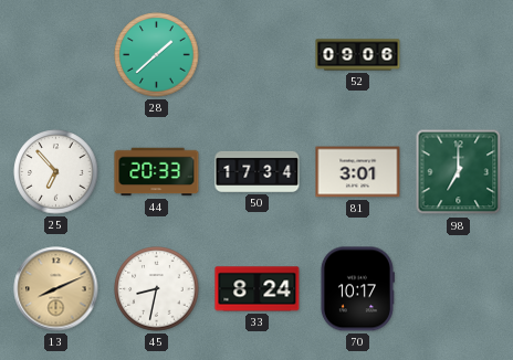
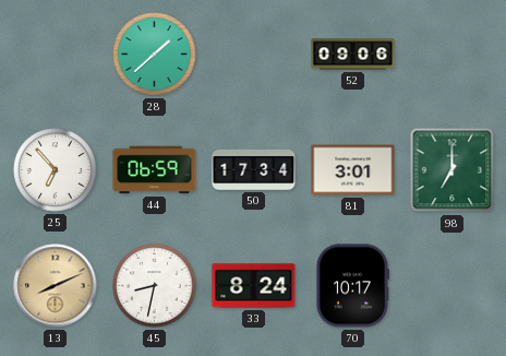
44: 20:33 -> 06:59
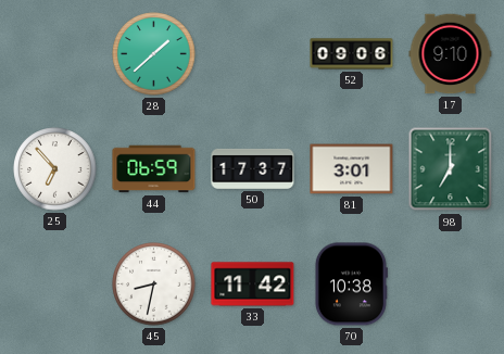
17: none -> 9:10
50: 17:34 -> 17:37
13: 8:11 -> none
33: 8:24 -> 11:42
70: 10:17 -> 10:38
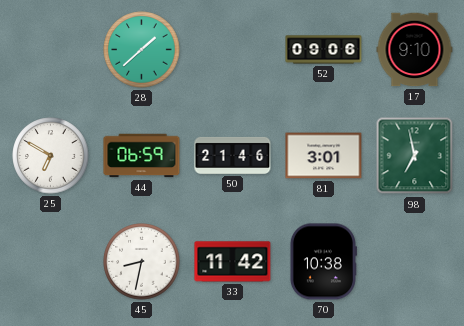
25: 6:53 -> 6:50
50: 17:37 -> 21:46
98: 7:00 -> 6:58
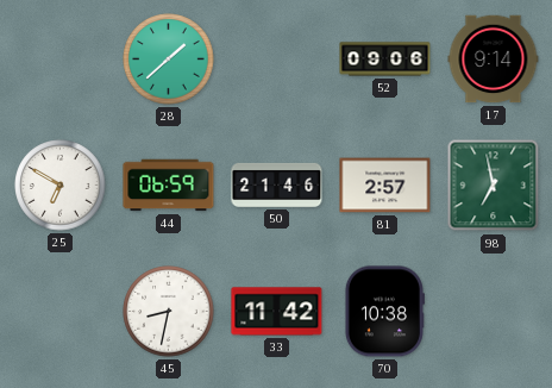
17: 9:10 -> 9:14
81: 3:01 -> 2:57
